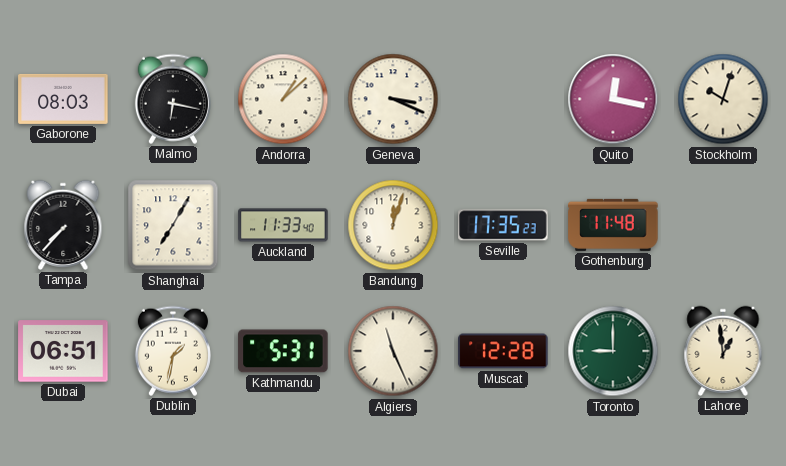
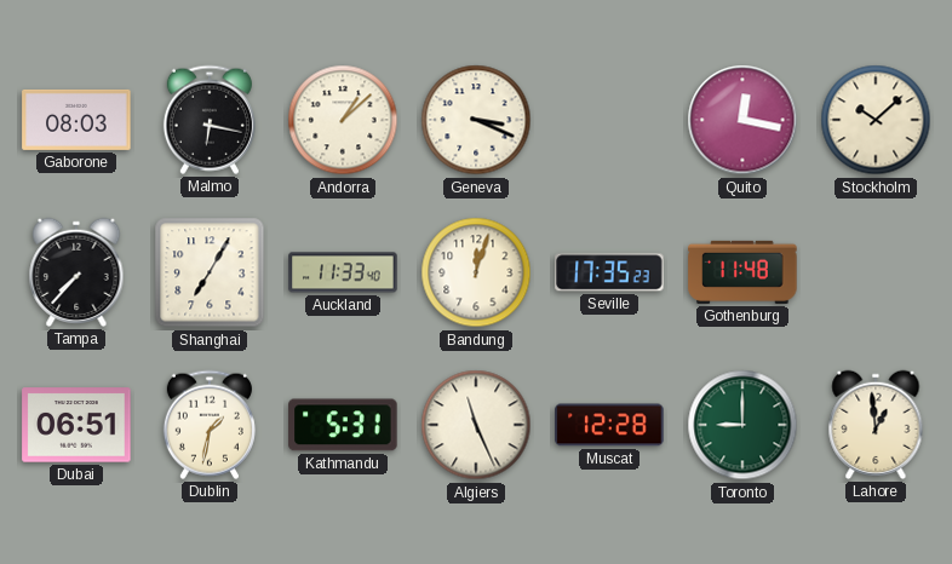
Stockholm: 10:03 -> 10:08
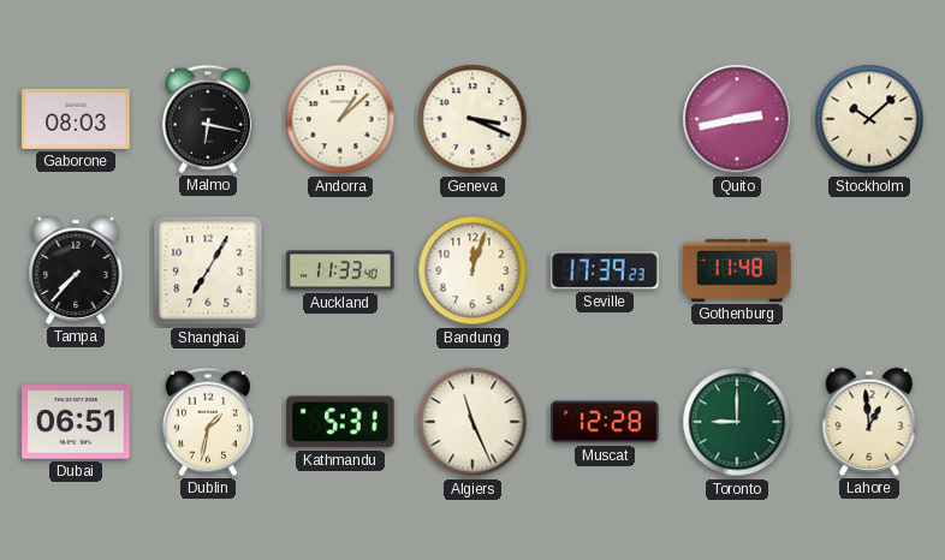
Quito: 12:17 -> 2:43
Seville: 17:35 -> 17:39
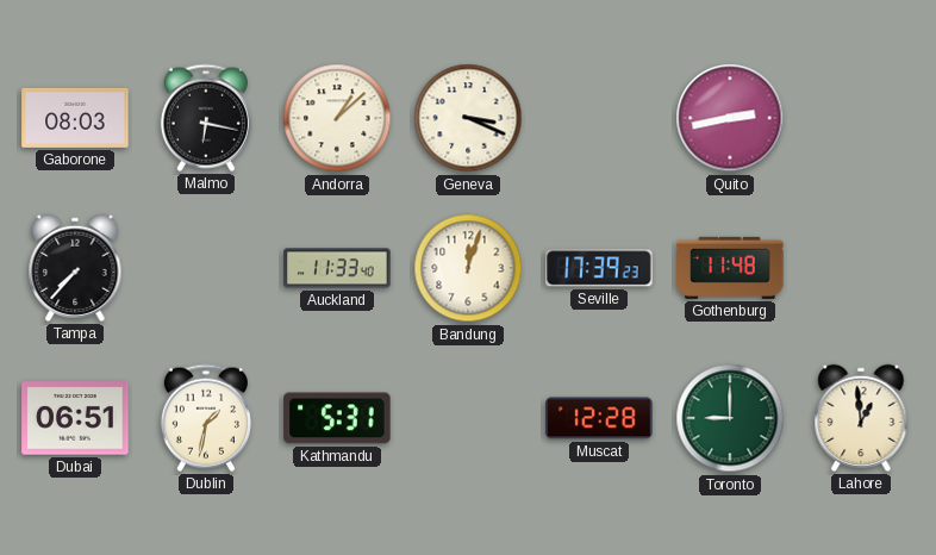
Stockholm: 10:08 -> none
Shanghai: 7:05 -> none
Algiers: 11:26 -> none
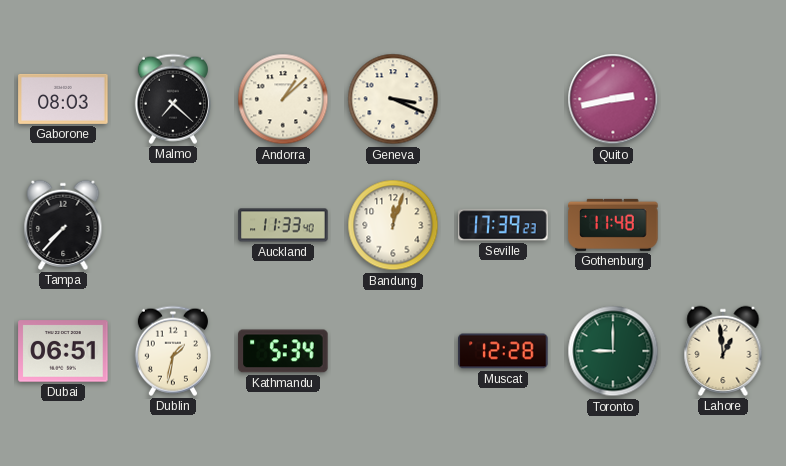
Malmo: 6:17 -> 7:22
Kathmandu: 5:31 -> 5:34
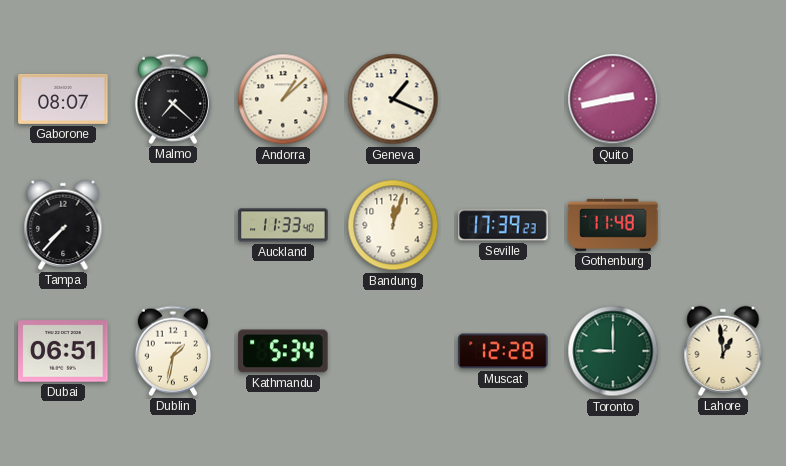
Gaborone: 08:03 -> 08:07
Geneva: 3:19 -> 1:19
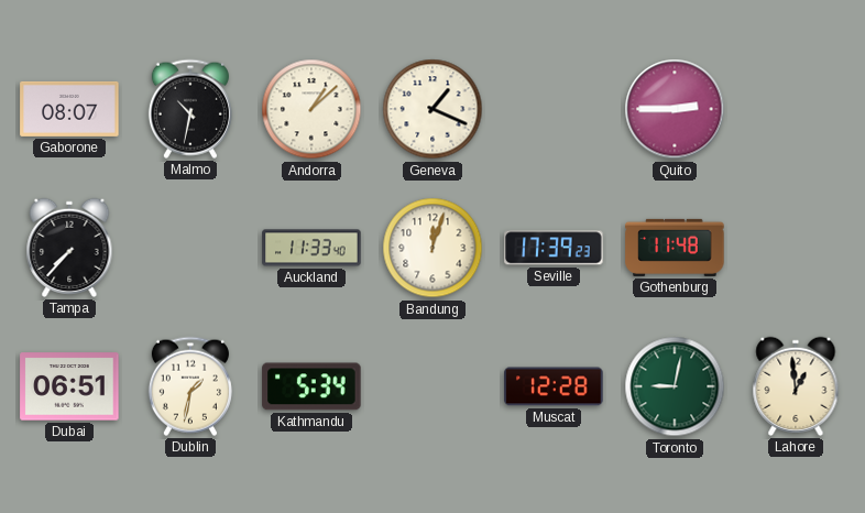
Malmo: 7:22 -> 10:32
Quito: 2:43 -> 2:45
Toronto: 9:00 -> 9:02
